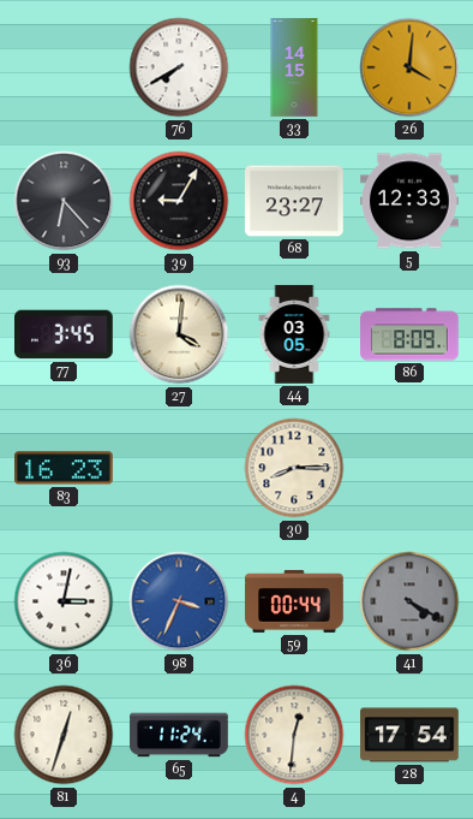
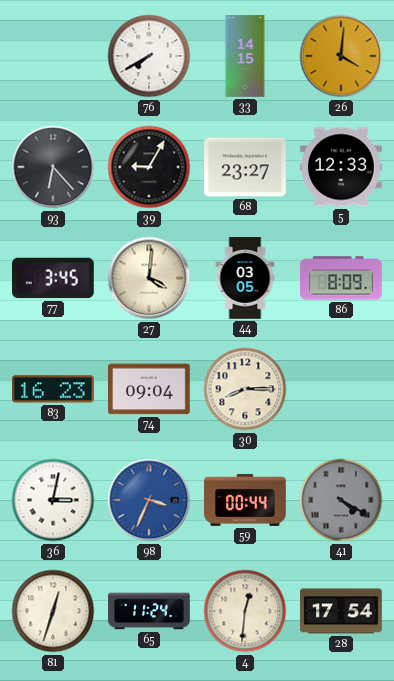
74: none -> 09:04
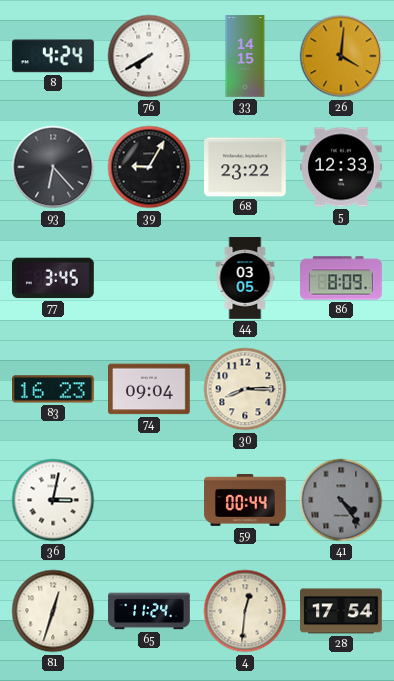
8: none -> 4:24
68: 23:27 -> 23:22
27: 4:01 -> none
98: 3:34 -> none
41: 4:20 -> 4:24
